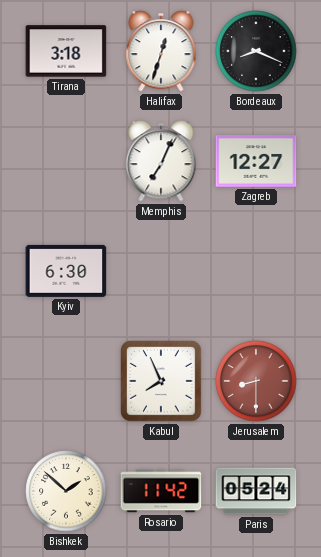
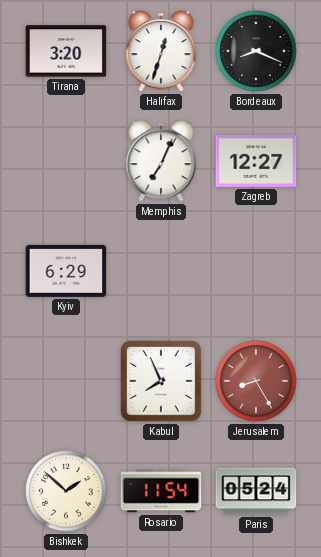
Tirana: 3:18 -> 3:20
Kyiv: 6:30 -> 6:29
Jerusalem: 8:30 -> 8:25
Rosario: 11:42 -> 11:54
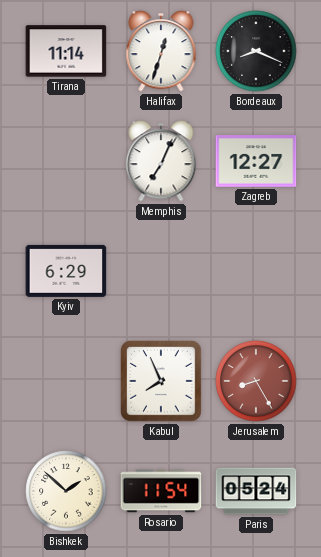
Tirana: 3:20 -> 11:14
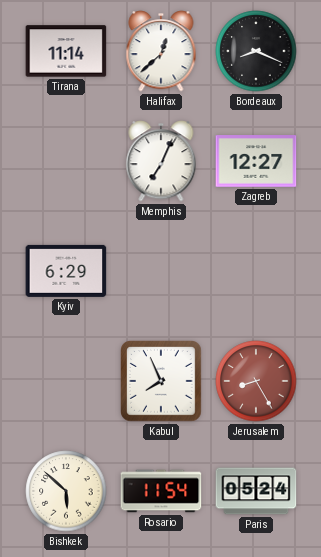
Halifax: 12:33 -> 12:38
Bishkek: 1:52 -> 5:52
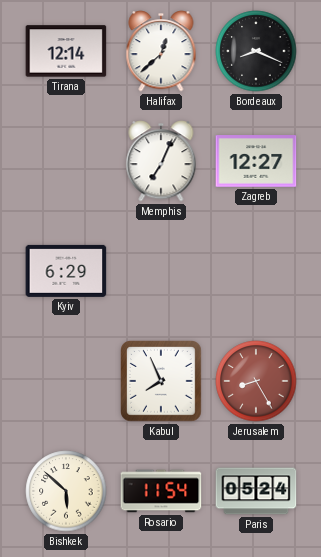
Tirana: 11:14 -> 12:14
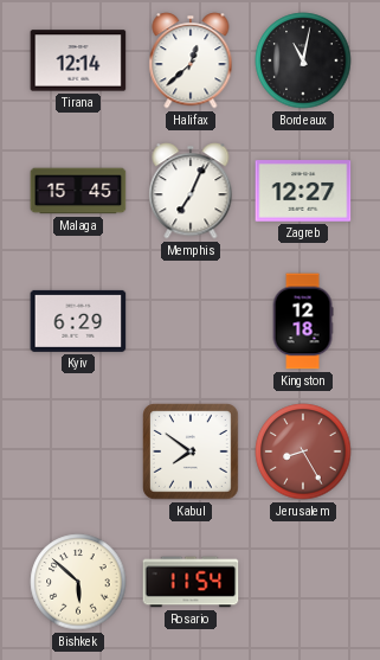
Bordeaux: 8:19 -> 11:02
Malaga: none -> 15:45
Kingston: none -> 12:18
Kabul: 7:56 -> 7:51
Paris: 05:24 -> none
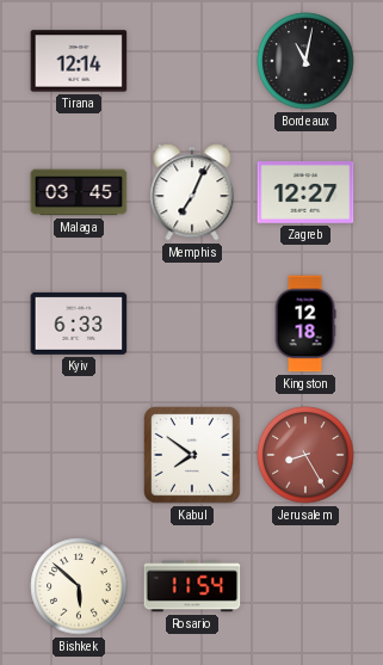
Halifax: 12:38 -> none
Malaga: 15:45 -> 03:45
Kyiv: 6:29 -> 6:33
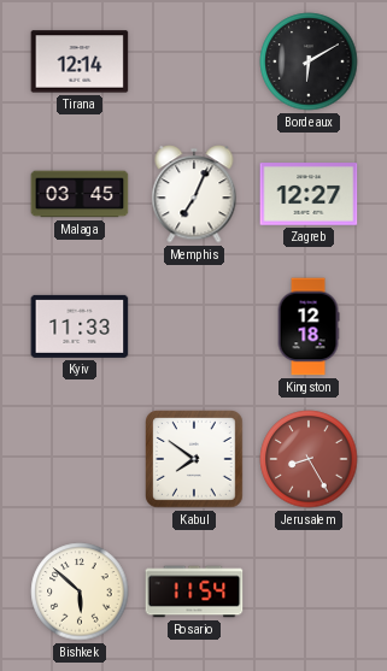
Bordeaux: 11:02 -> 6:10
Kyiv: 6:33 -> 11:33
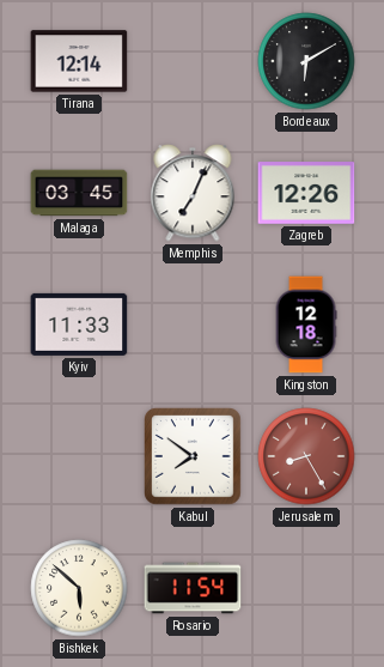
Zagreb: 12:27 -> 12:26
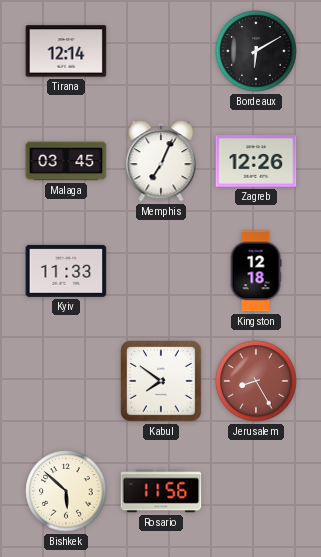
Rosario: 11:54 -> 11:56
